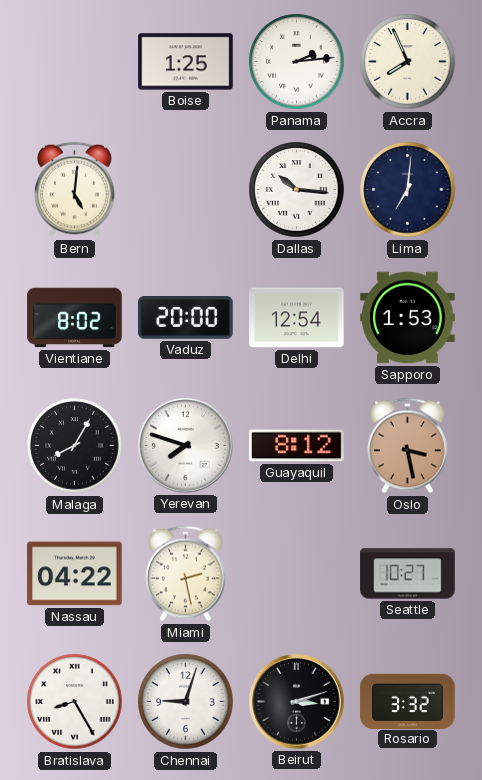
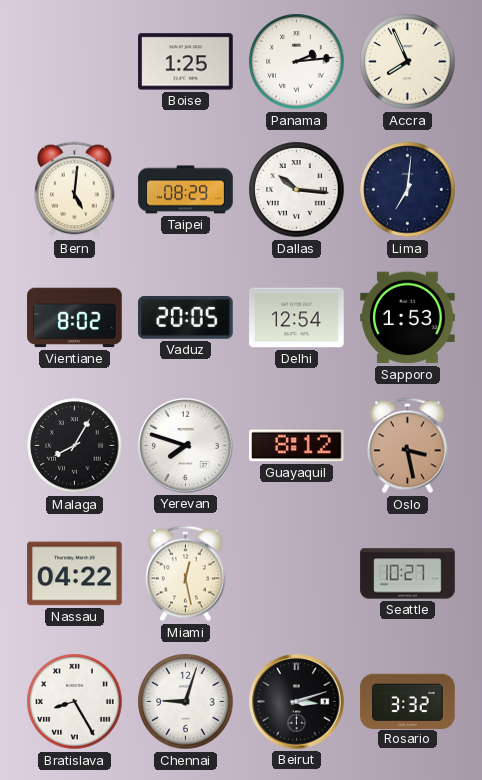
Taipei: none -> 08:29
Vaduz: 20:00 -> 20:05
Miami: 2:28 -> 12:28
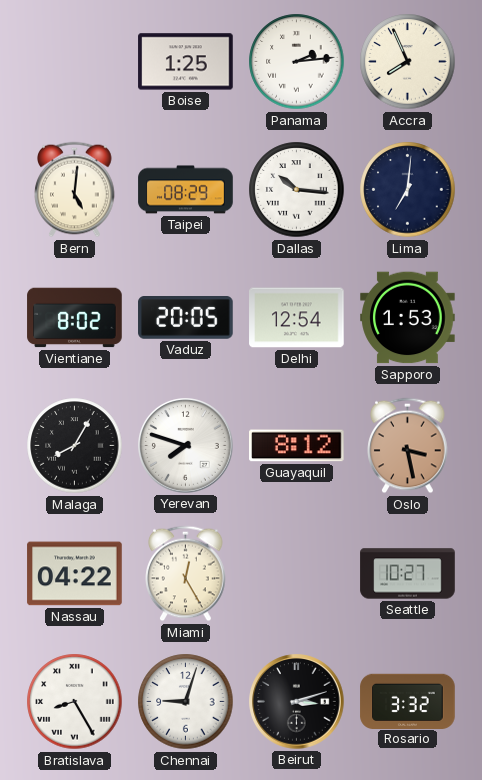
Miami: 12:28 -> 12:25
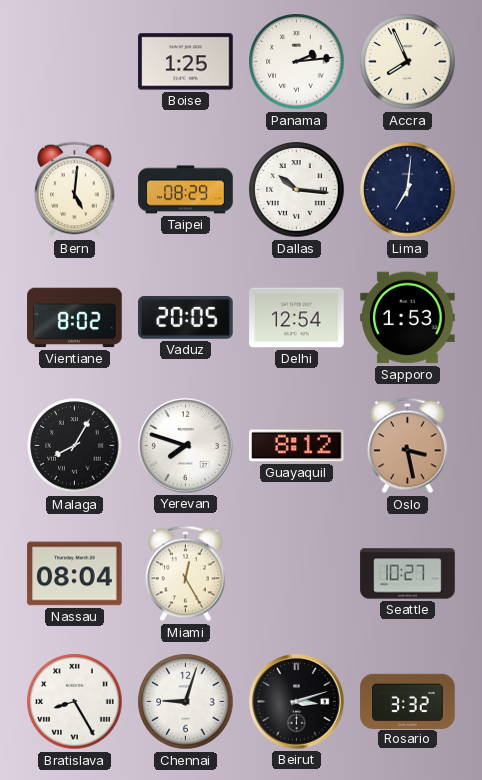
Nassau: 04:22 -> 08:04
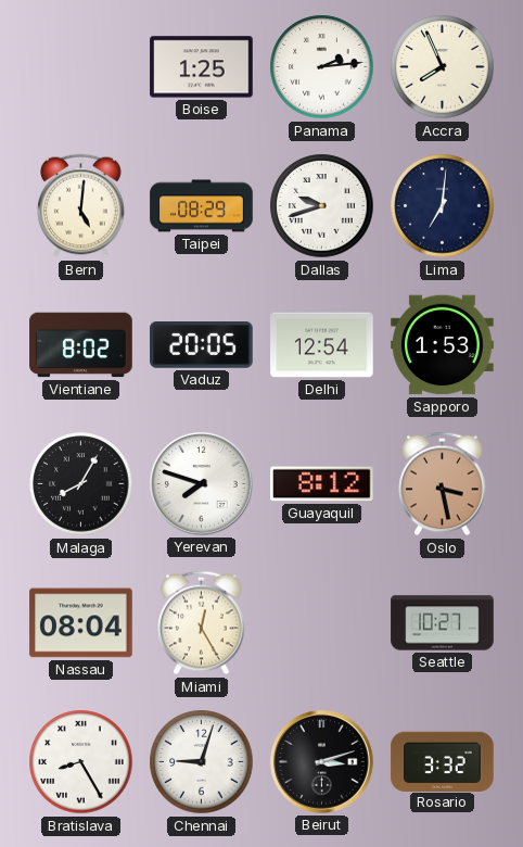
Dallas: 10:16 -> 9:42
